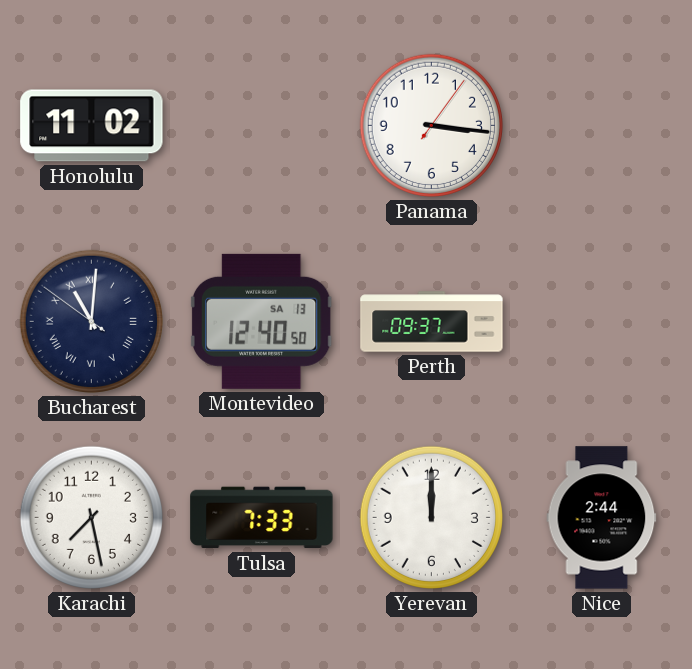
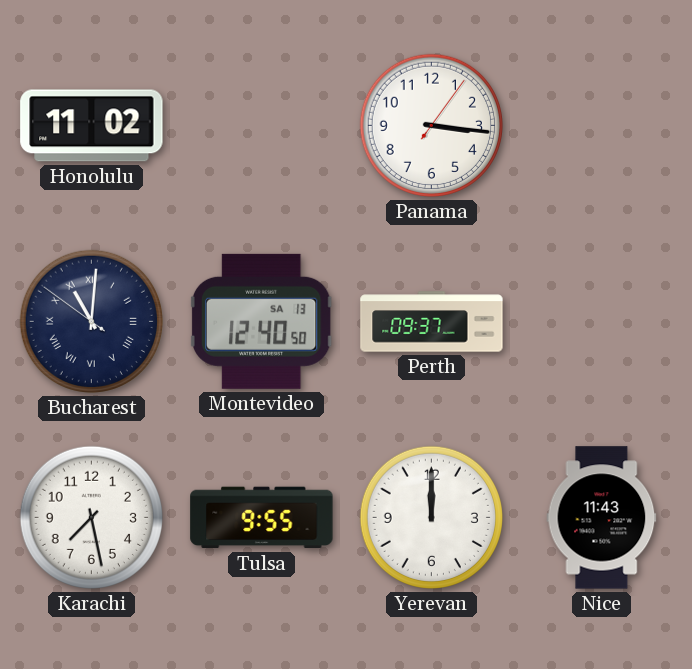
Tulsa: 7:33 -> 9:55
Nice: 2:44 -> 11:43
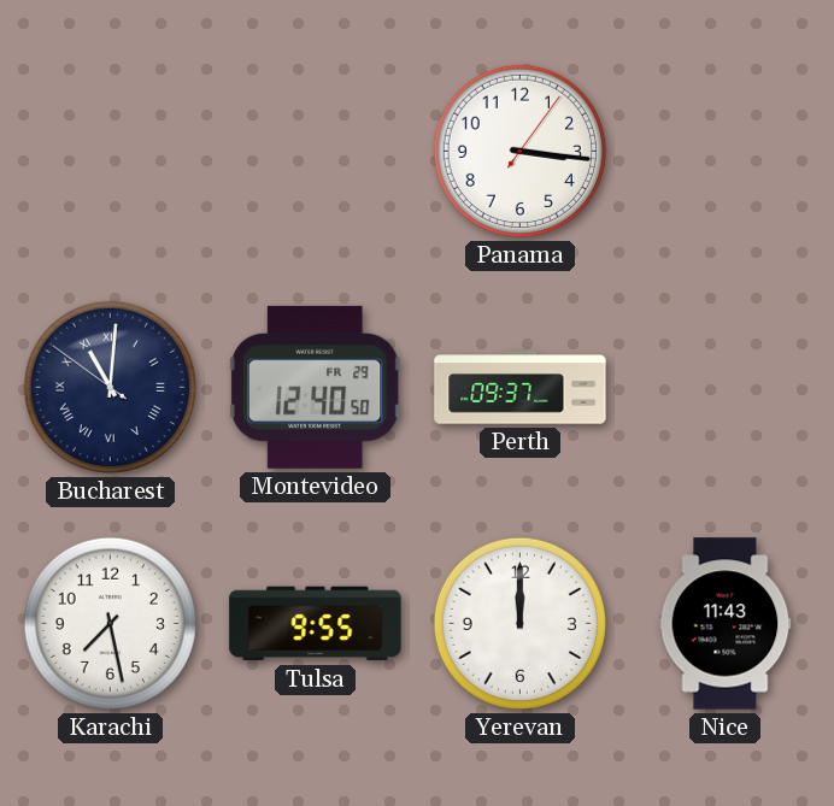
Honolulu: 11:02 -> none
Montevideo date: SA 13 -> FR 29
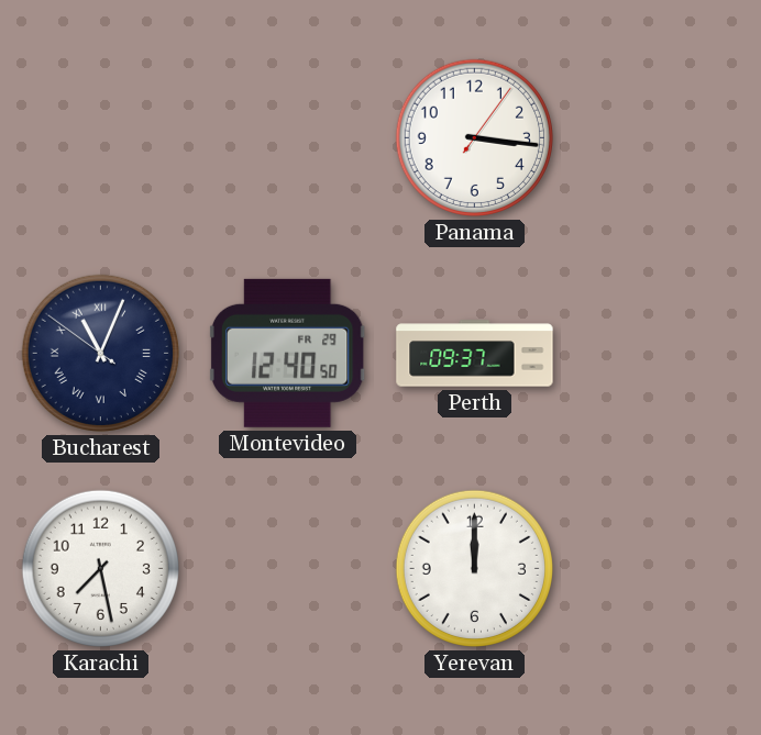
Bucharest: 11:00 -> 11:03
Tulsa: 9:55 -> none
Nice: 11:43 -> none
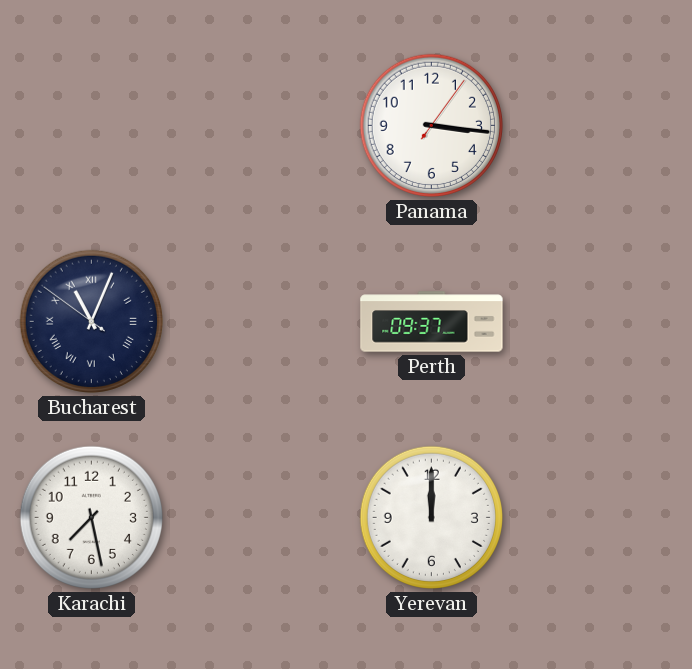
Montevideo: 12:40 -> none
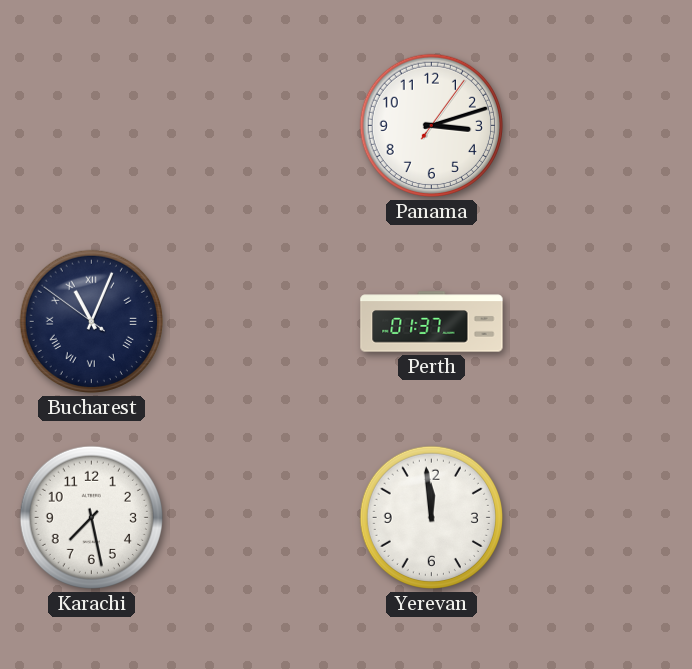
Panama: 3:16 -> 3:12
Perth: 09:37 -> 01:37
Yerevan: 12:00 -> 11:59
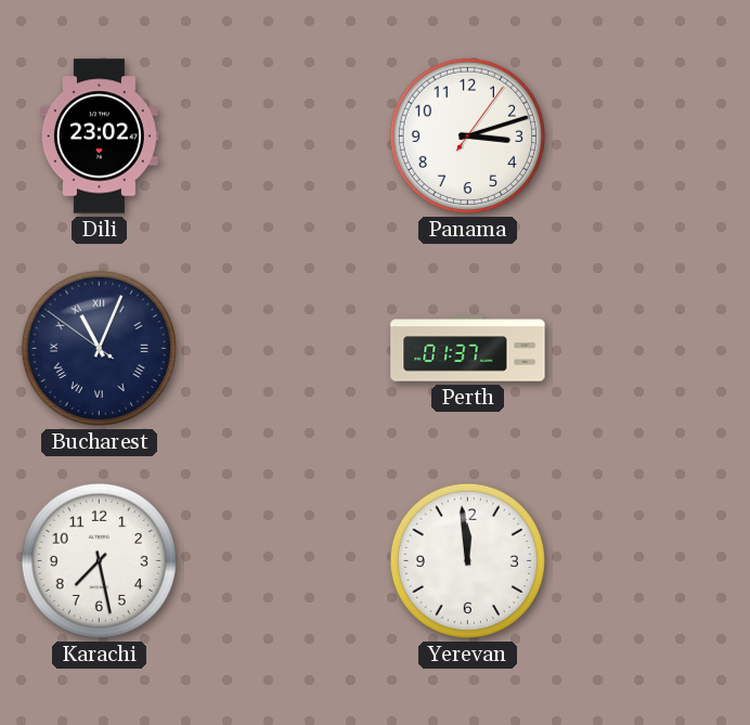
Dili: none -> 23:02
